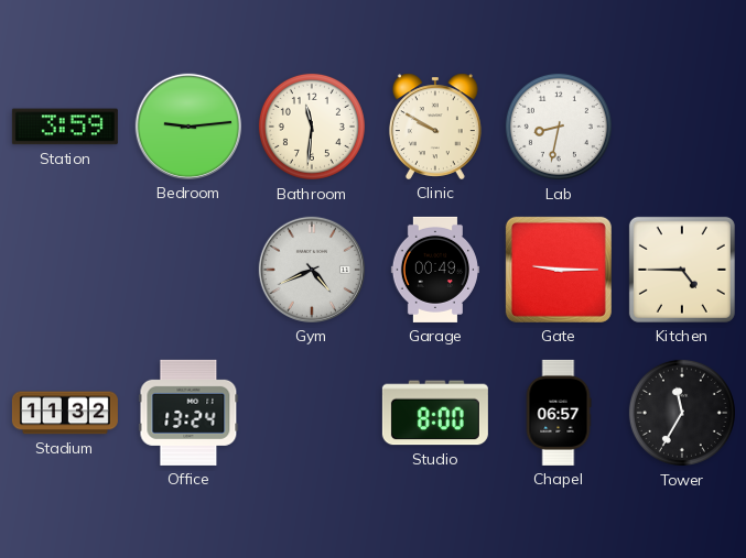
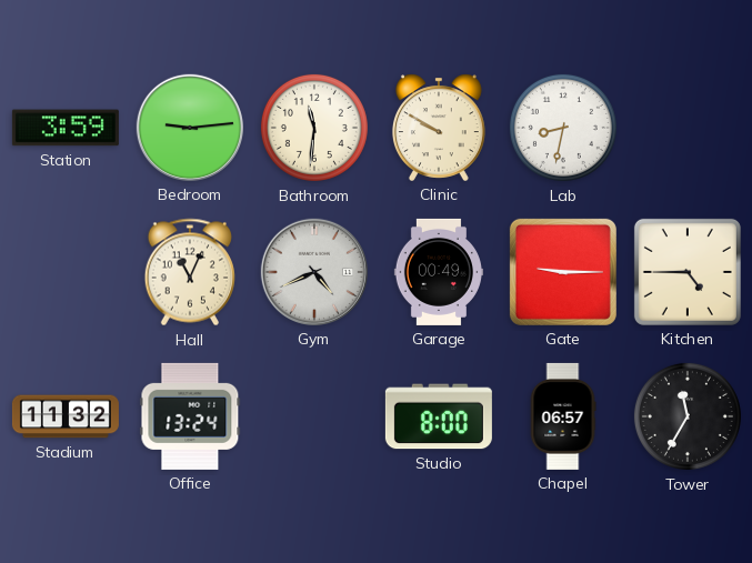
Hall: none -> 11:04
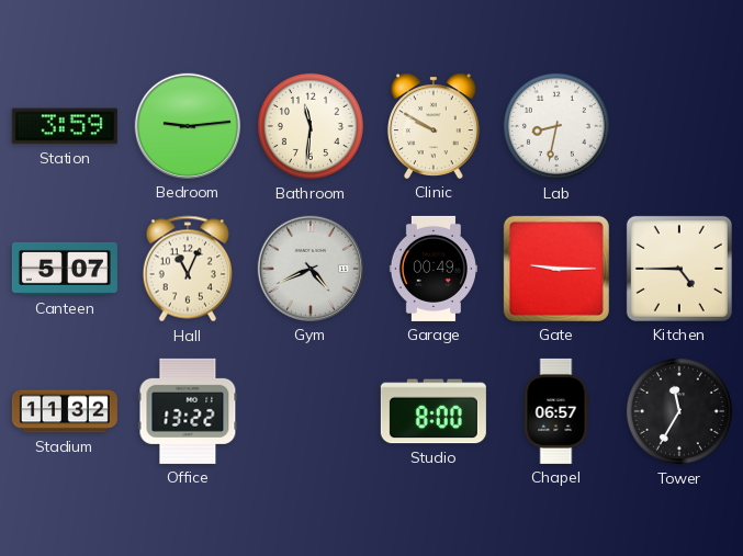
Canteen: none -> 5:07
Office: 13:24 -> 13:22
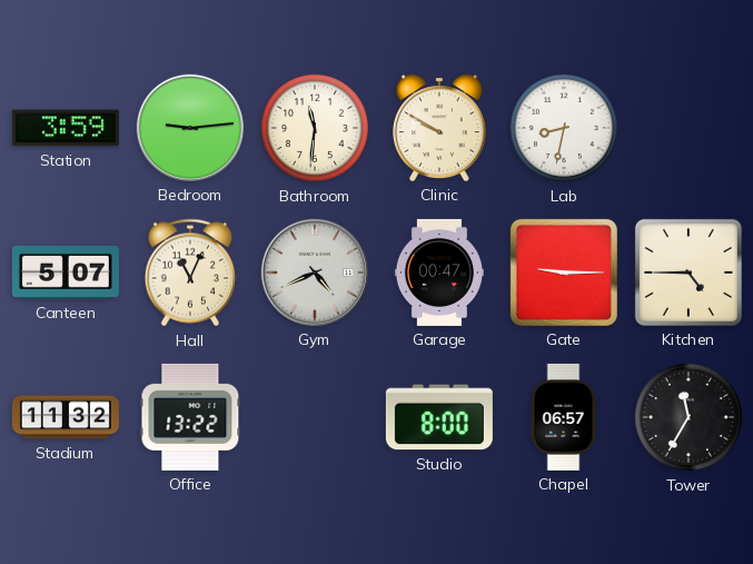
Garage: 00:49 -> 00:47
